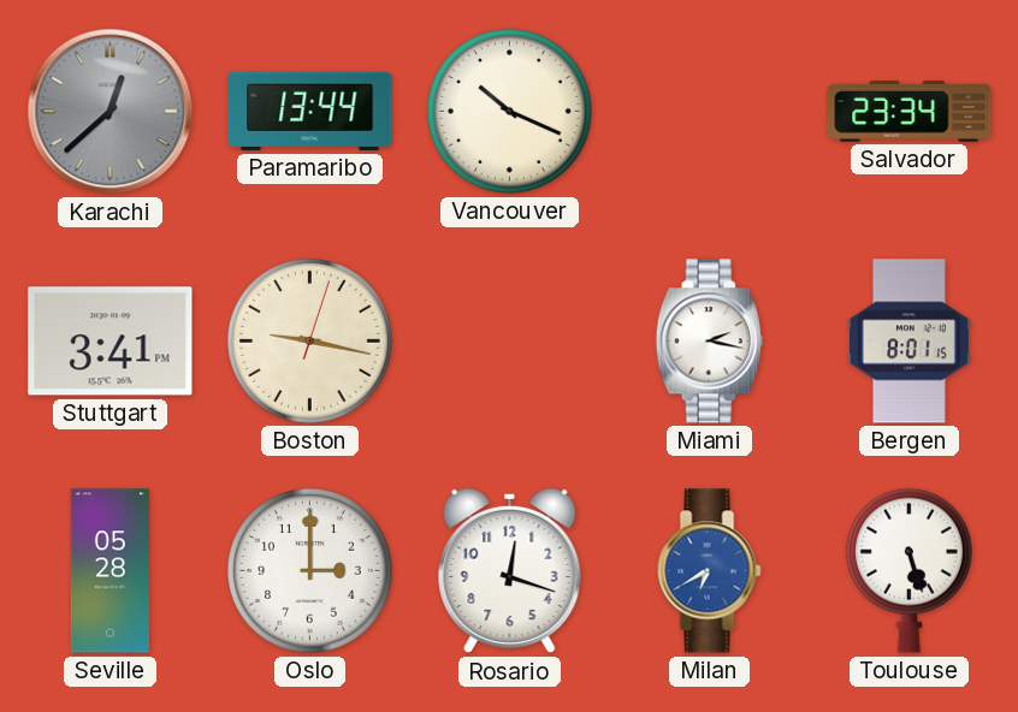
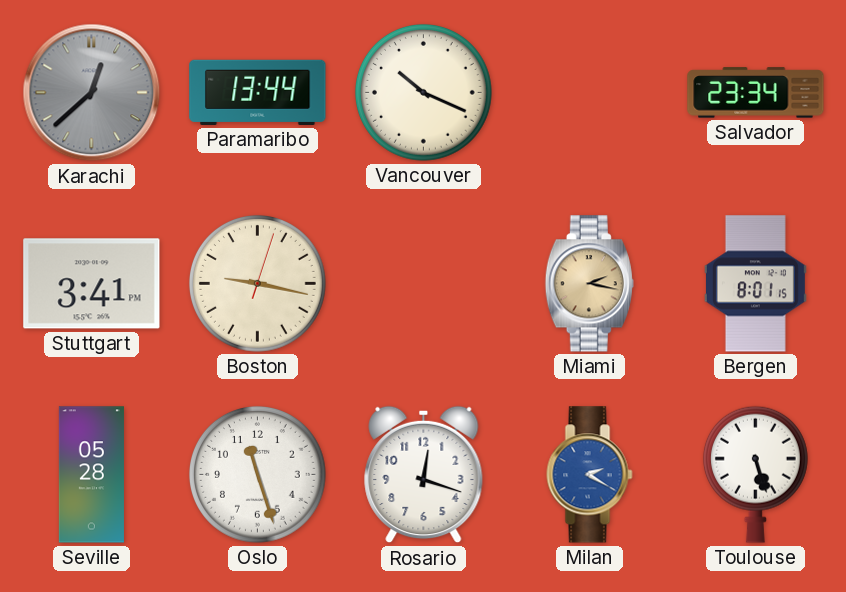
Miami dial: white -> champagne
Oslo: 3:00 -> 11:27
Milan: 6:40 -> 2:20
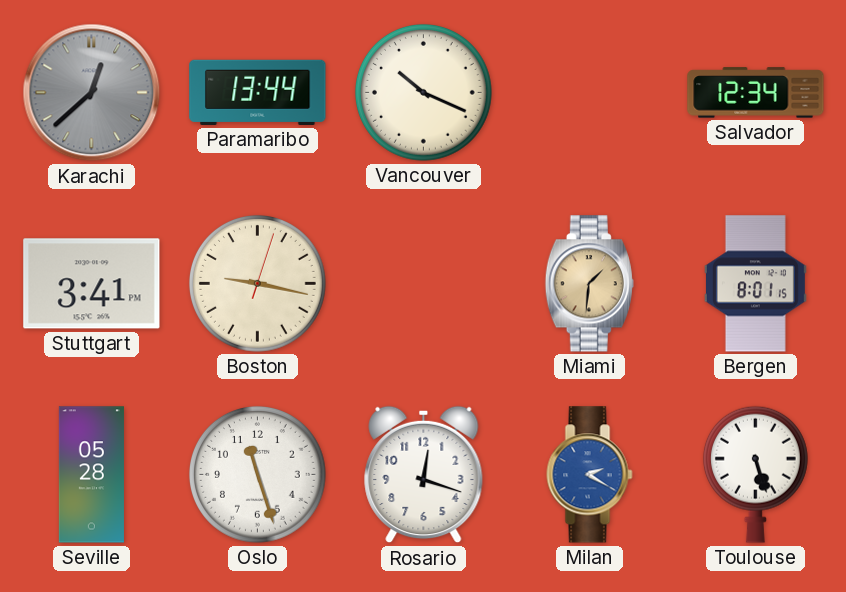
Salvador: 23:34 -> 12:34
Miami: 2:17 -> 1:31
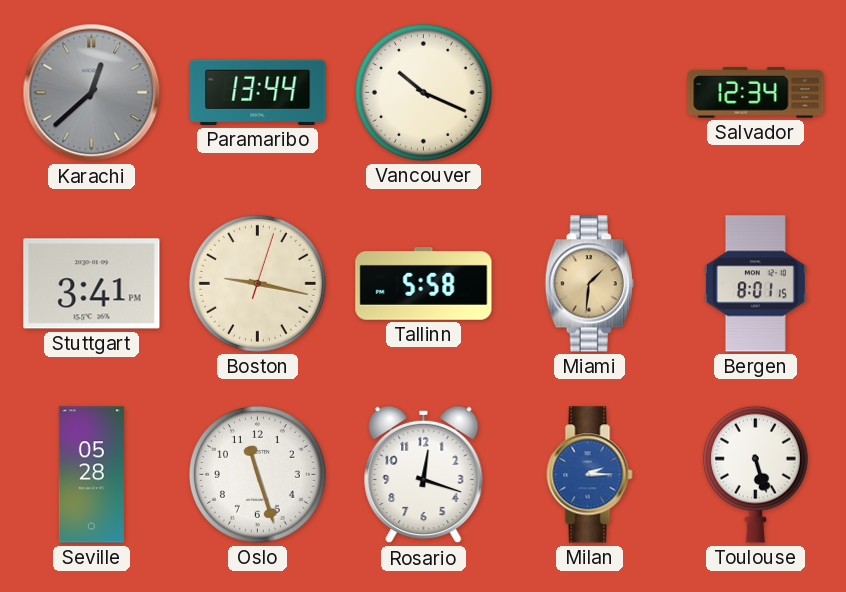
Tallinn: none -> 5:58
Milan: 2:20 -> 2:15
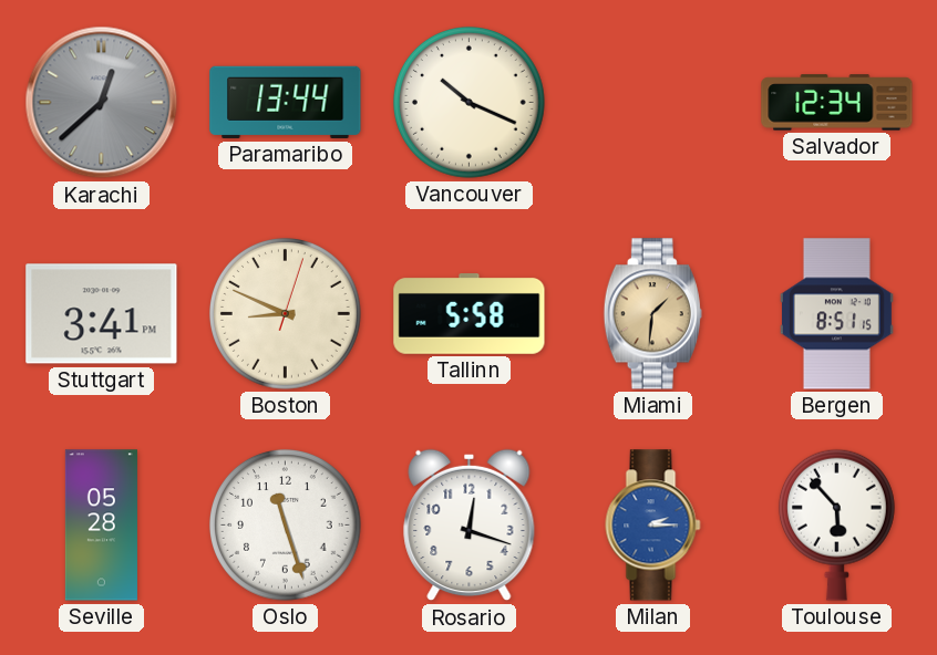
Boston: 9:17 -> 8:49
Bergen: 8:01 -> 8:51
Toulouse: 5:27 -> 5:53
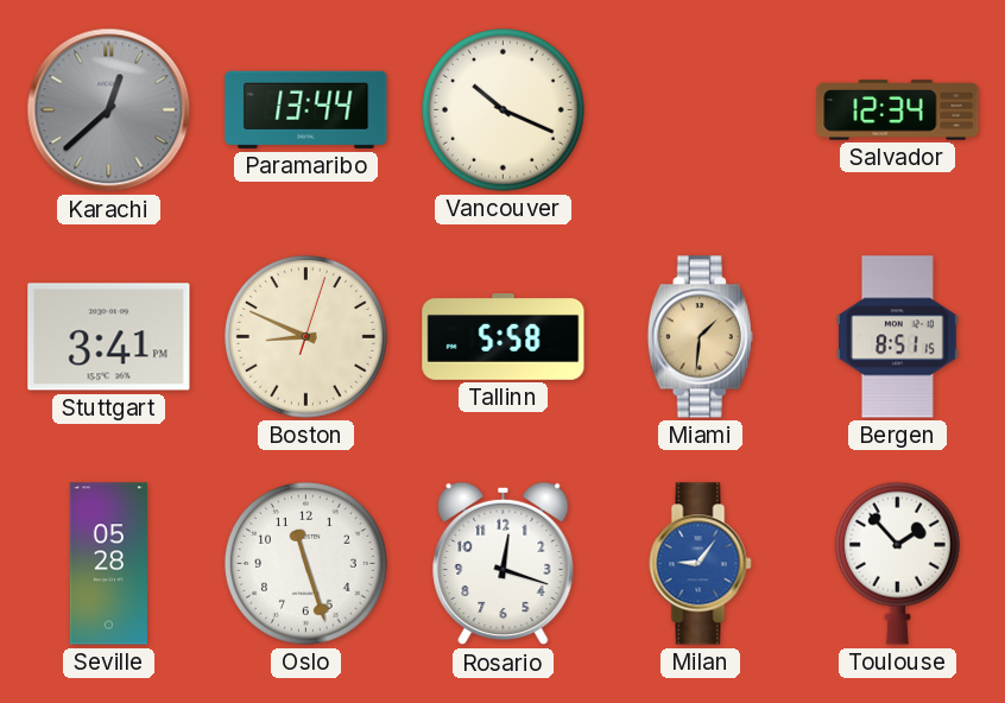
Milan: 2:15 -> 9:06
Toulouse: 5:53 -> 1:53
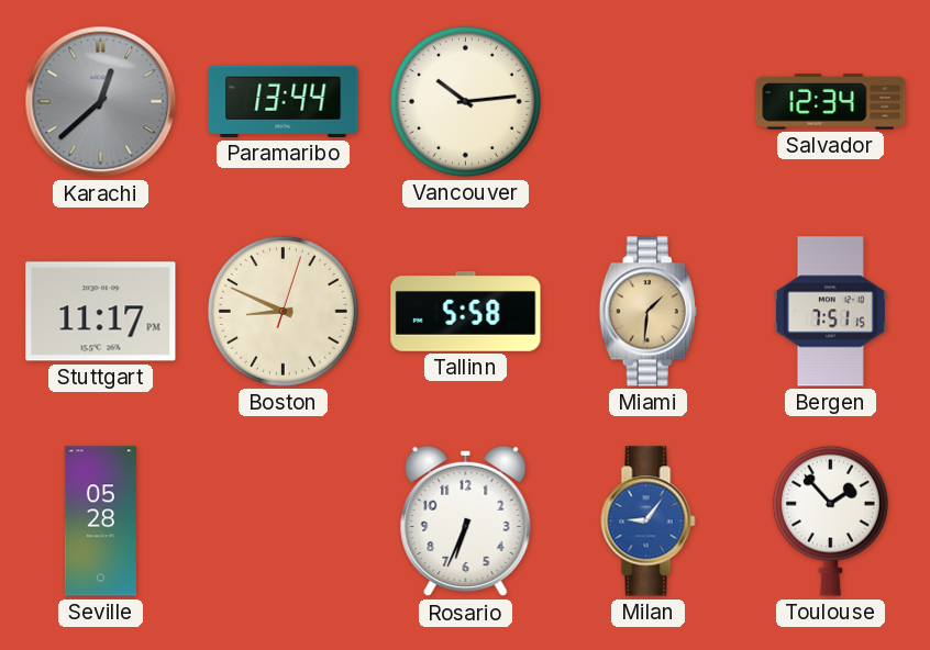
Vancouver: 10:19 -> 10:14
Stuttgart: 3:41 -> 11:17
Bergen: 8:51 -> 7:51
Oslo: 11:27 -> none
Rosario: 12:18 -> 6:34
